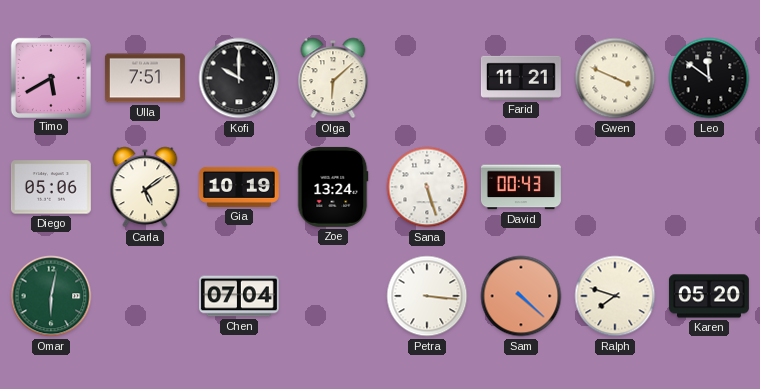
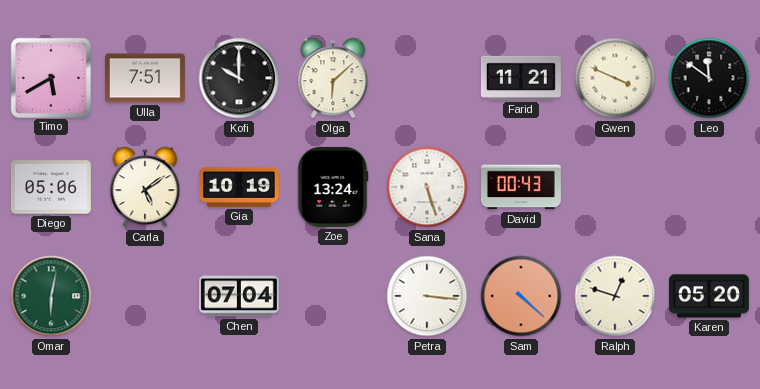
Ralph: 7:48 -> 12:48
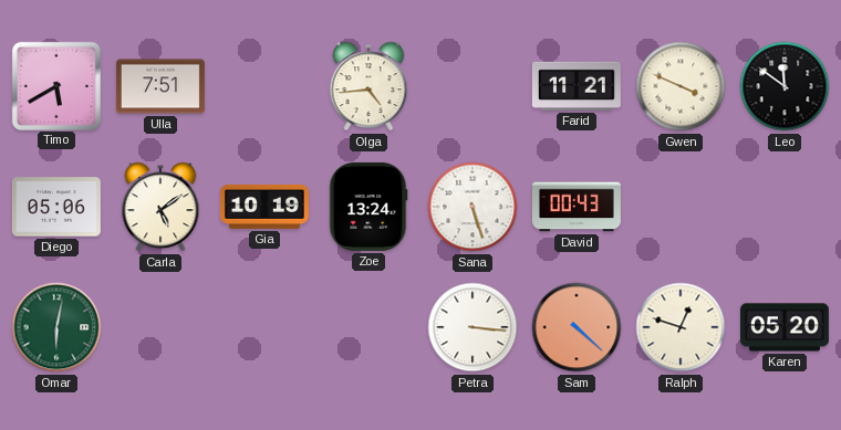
Kofi: 10:00 -> none
Olga: 6:08 -> 4:44
Chen: 07:04 -> none
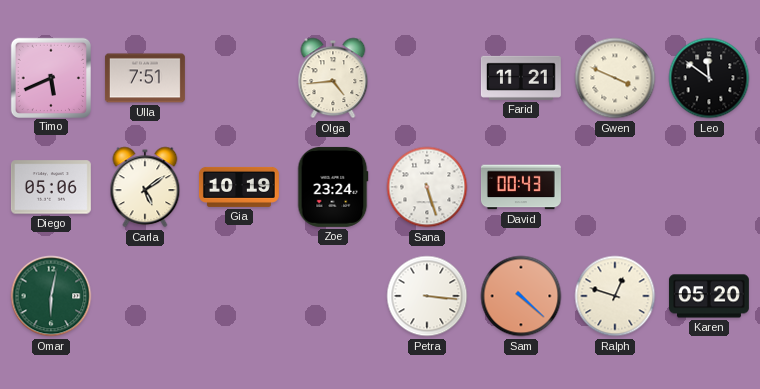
Timo: 5:40 -> 5:41
Zoe: 13:24 -> 23:24
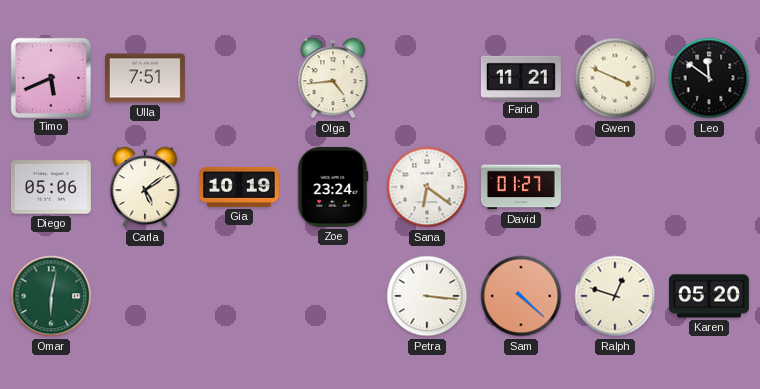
Sana: 5:27 -> 6:21
David: 00:43 -> 01:27
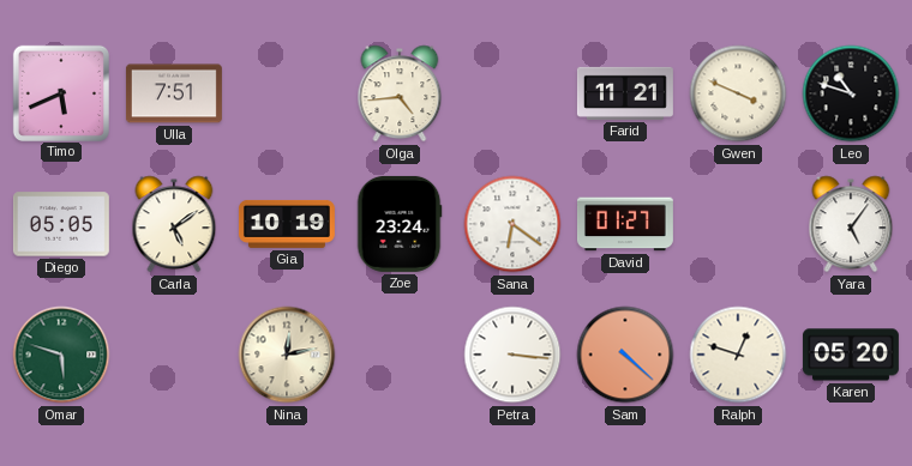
Leo: 11:51 -> 10:48
Diego: 05:06 -> 05:05
Yara: none -> 5:06
Omar: 6:02 -> 5:48
Nina: none -> 12:13
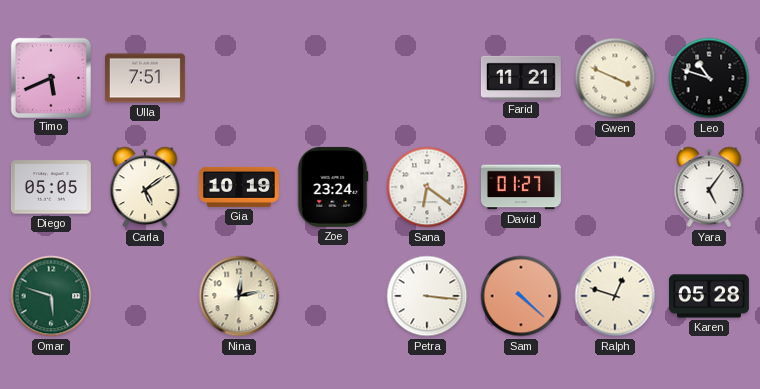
Olga: 4:44 -> none
Karen: 05:20 -> 05:28
